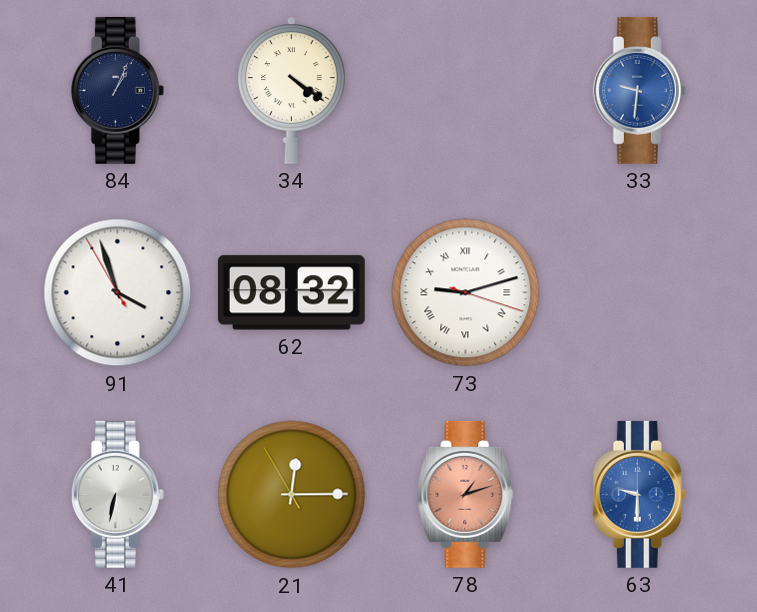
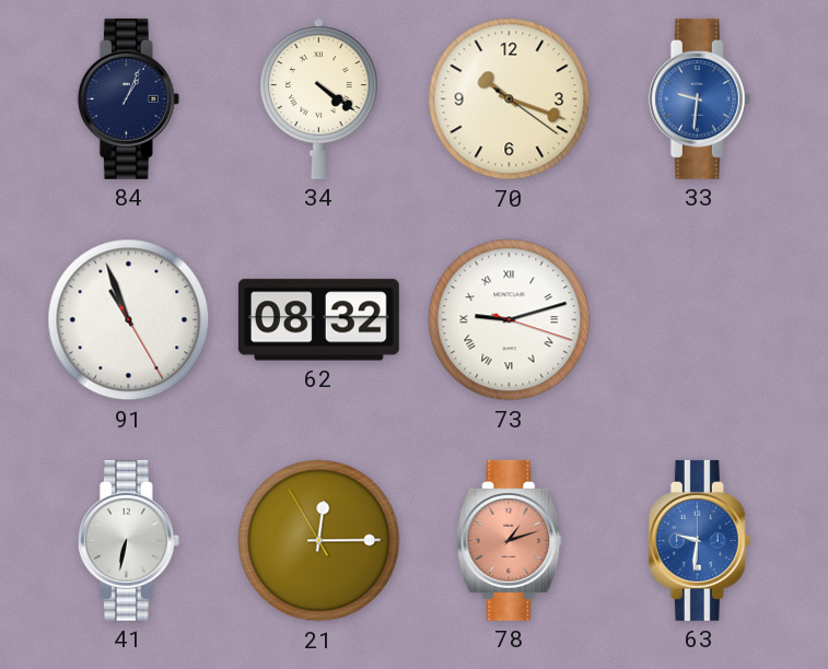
70: none -> 10:18
91: 3:56 -> 10:56
63: 9:30 -> 9:31
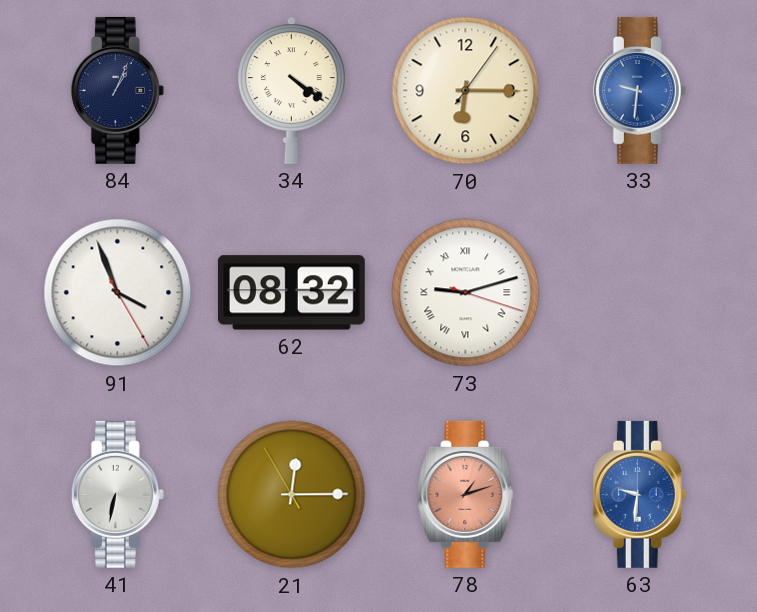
70: 10:18 -> 6:15
91: 10:56 -> 3:56
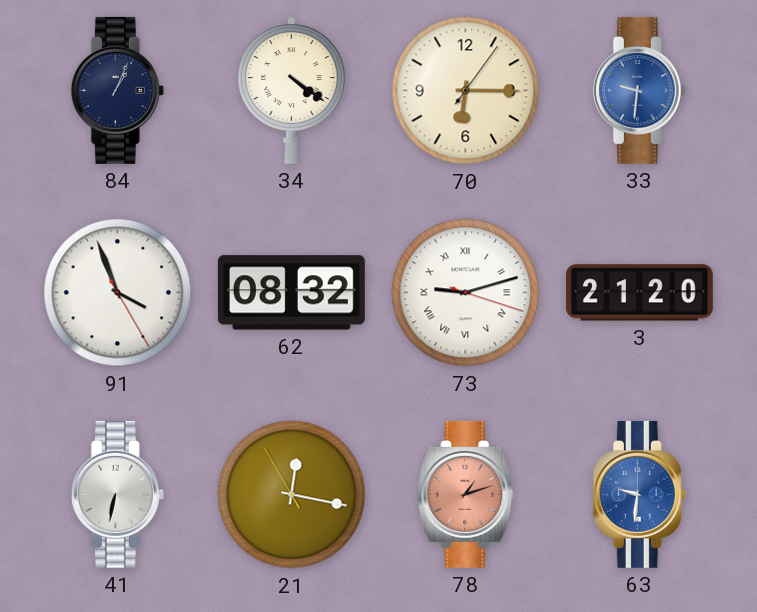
3: none -> 21:20
21: 12:14 -> 12:16
